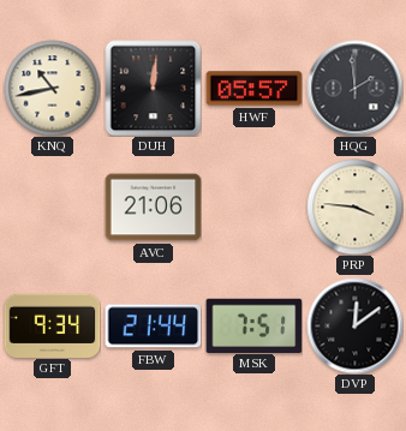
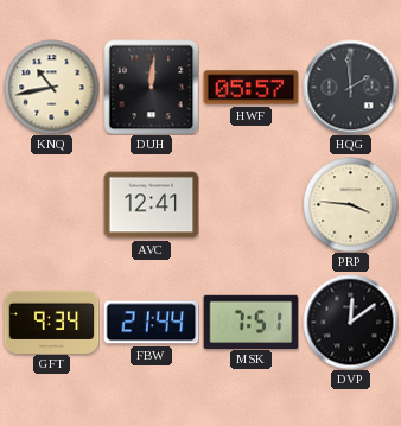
AVC: 21:06 -> 12:41
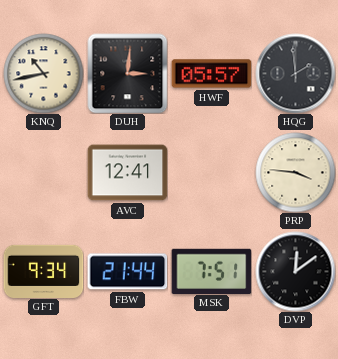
DUH: 12:01 -> 3:01
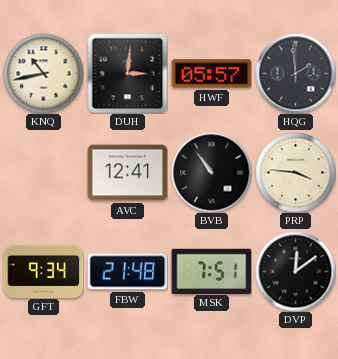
BVB: none -> 10:54
FBW: 21:44 -> 21:48
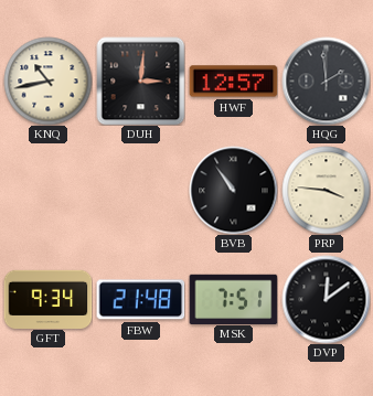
HWF: 05:57 -> 12:57
AVC: 12:41 -> none
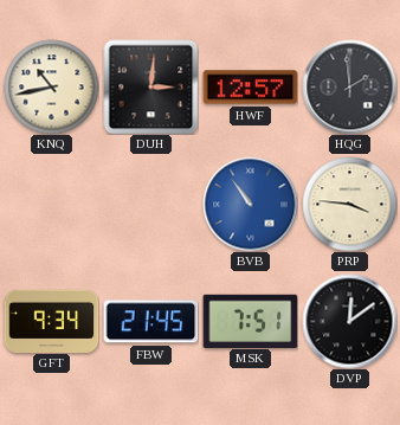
BVB dial: black -> blue
FBW: 21:48 -> 21:45
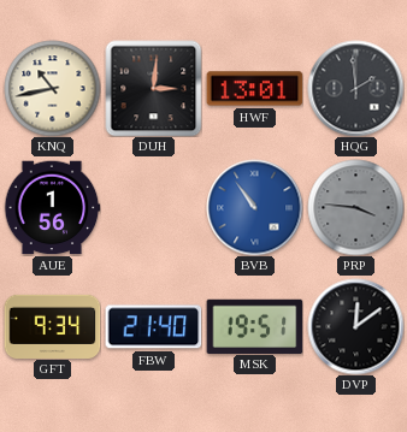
HWF: 12:57 -> 13:01
AUE: none -> 1:56
PRP dial: cream -> grey
FBW: 21:45 -> 21:40
MSK: 7:51 -> 19:51
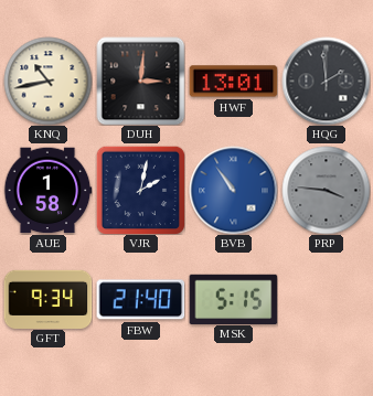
AUE: 1:56 -> 1:58
VJR: none -> 2:02
MSK: 19:51 -> 5:15
DVP: 12:09 -> none
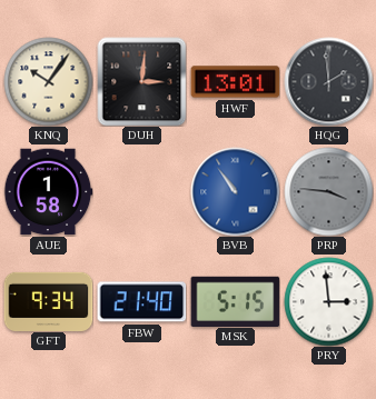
KNQ: 10:43 -> 10:06
VJR: 2:02 -> none
PRY: none -> 2:59
